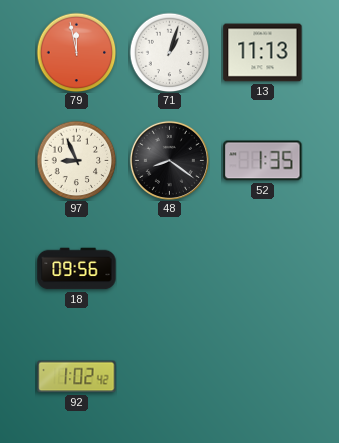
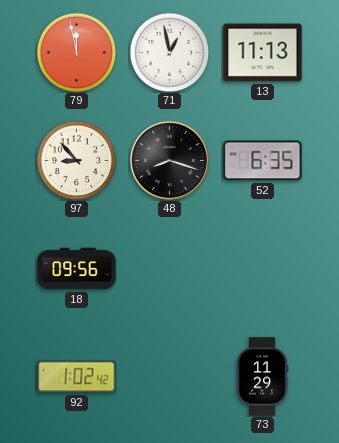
71: 1:03 -> 12:58
97: 8:56 -> 8:53
48: 8:21 -> 8:18
52: 1:35 -> 6:35
73: none -> 11:29
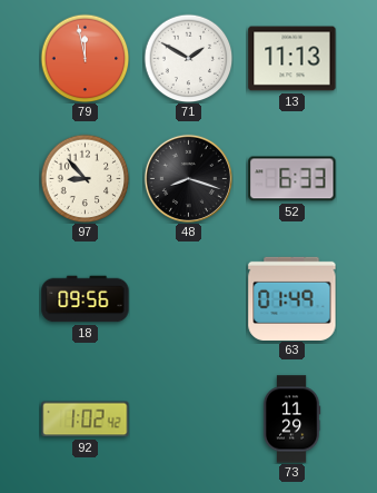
71: 12:58 -> 1:50
52: 6:35 -> 6:33
63: none -> 01:49
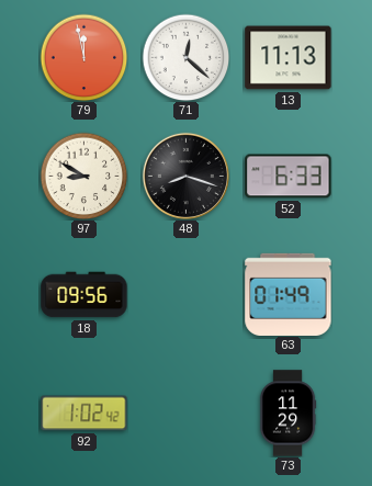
71: 1:50 -> 12:22
97: 8:53 -> 8:50
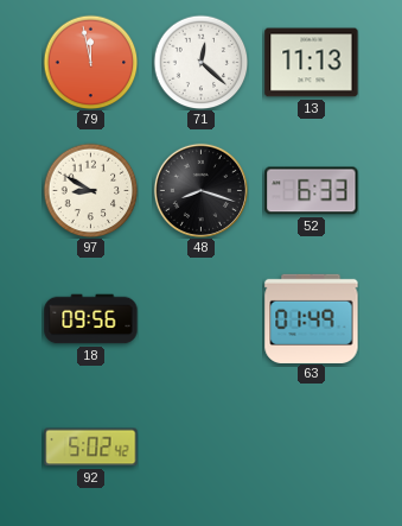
92: 1:02 -> 5:02
73: 11:29 -> none
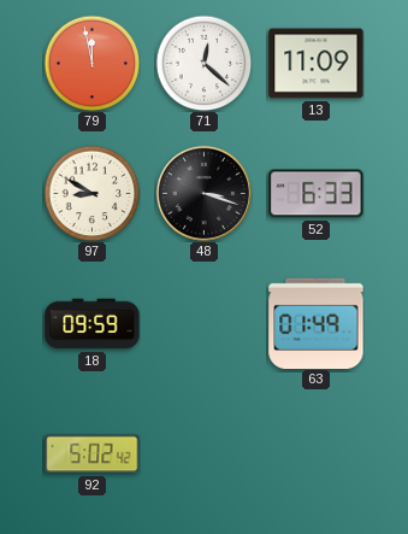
13: 11:13 -> 11:09
48: 8:18 -> 3:18
18: 09:56 -> 09:59
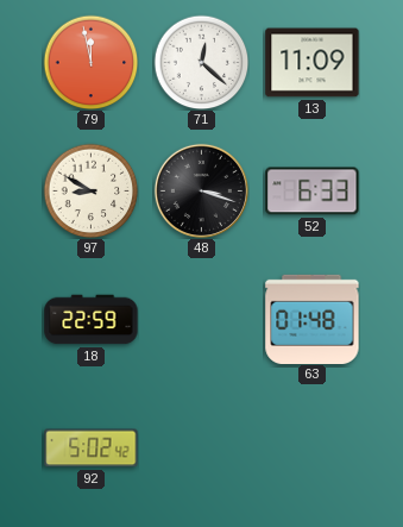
18: 09:59 -> 22:59
63: 01:49 -> 01:48
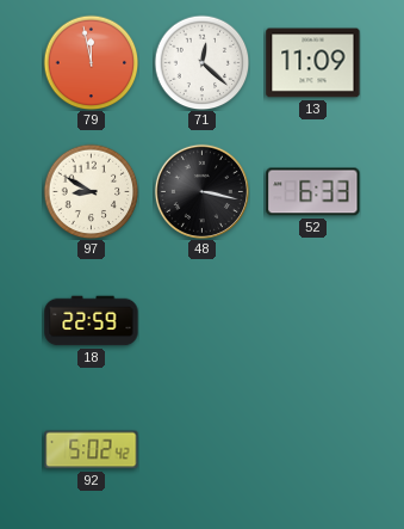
48: 3:18 -> 3:17
63: 01:48 -> none
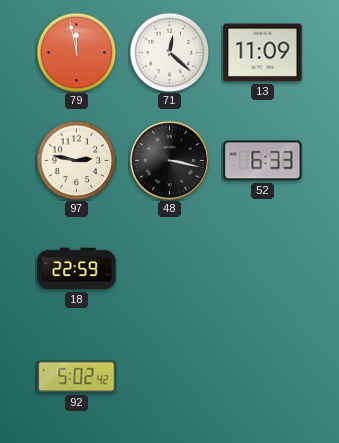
97: 8:50 -> 2:47
